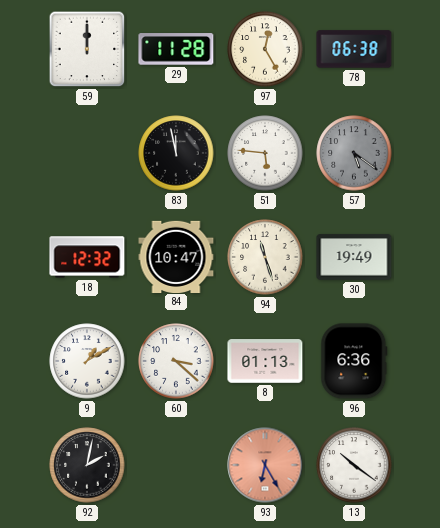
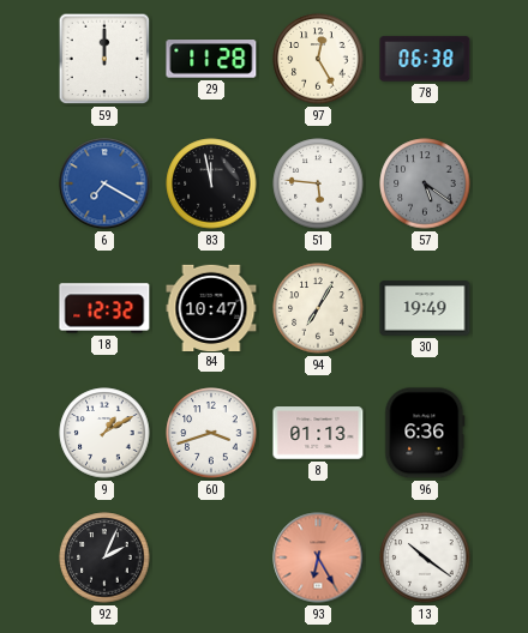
6: none -> 7:20
94: 11:27 -> 7:05
60: 3:22 -> 3:42
92: 2:02 -> 2:04
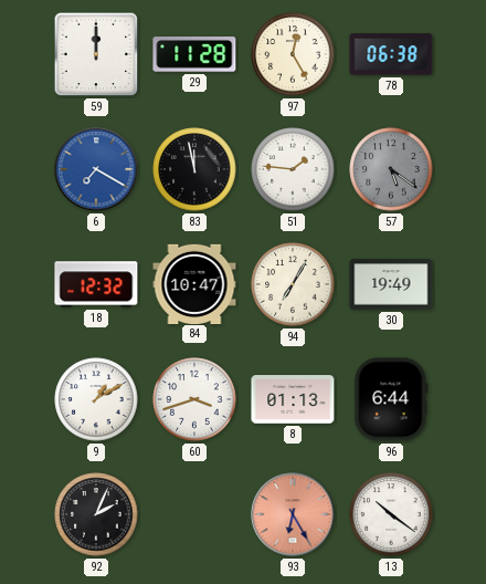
51: 5:46 -> 1:46
96: 6:36 -> 6:44
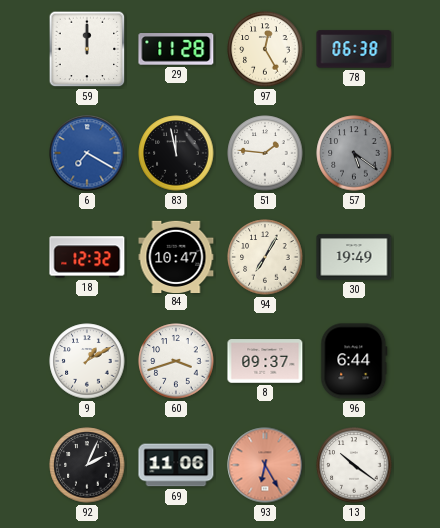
8: 01:13 -> 09:37
69: none -> 11:06
